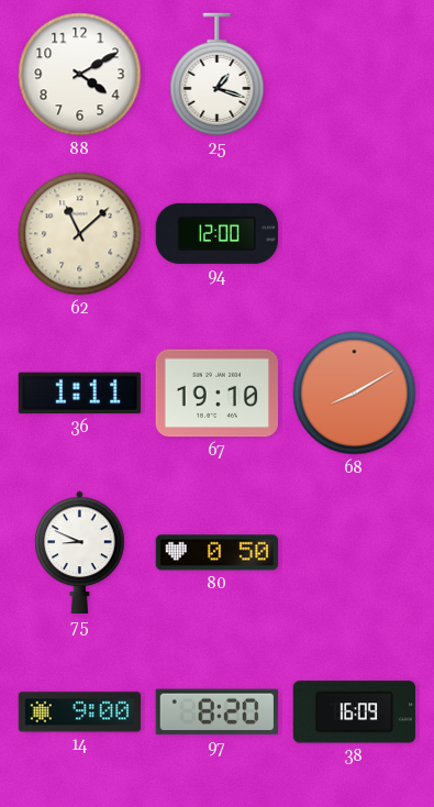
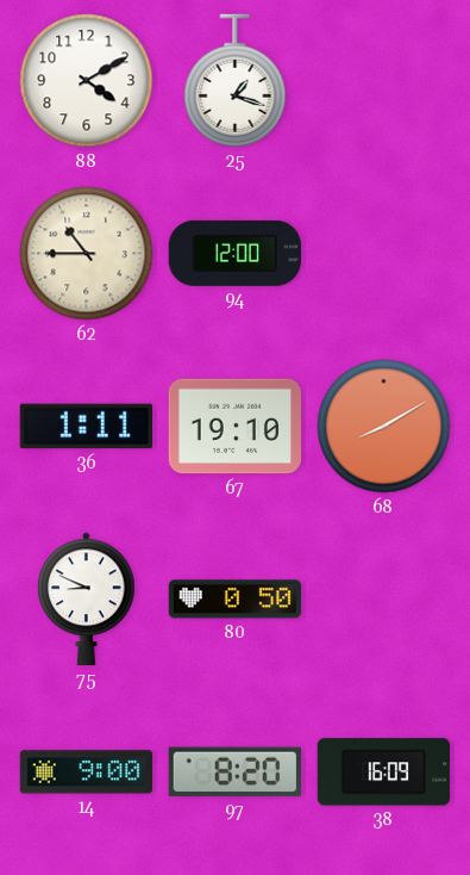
62: 11:08 -> 10:45
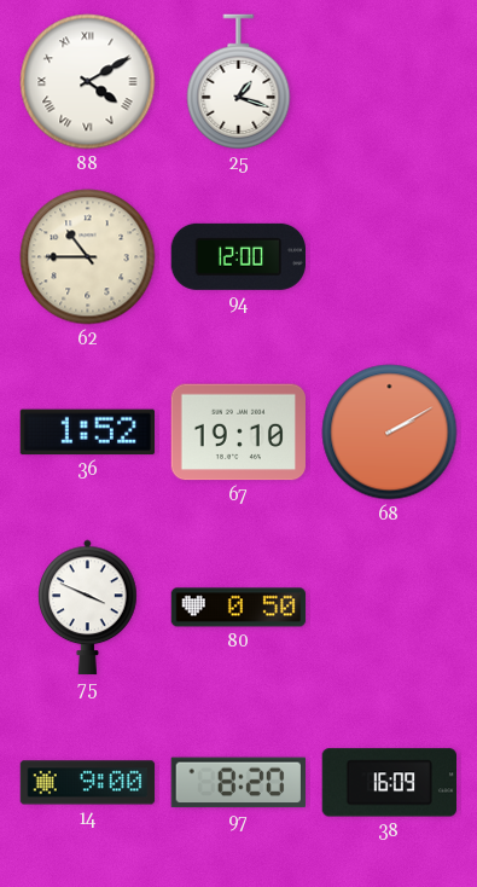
88 numerals: Arabic -> Roman
36: 1:11 -> 1:52
68: 8:10 -> 2:10
75: 8:49 -> 3:49
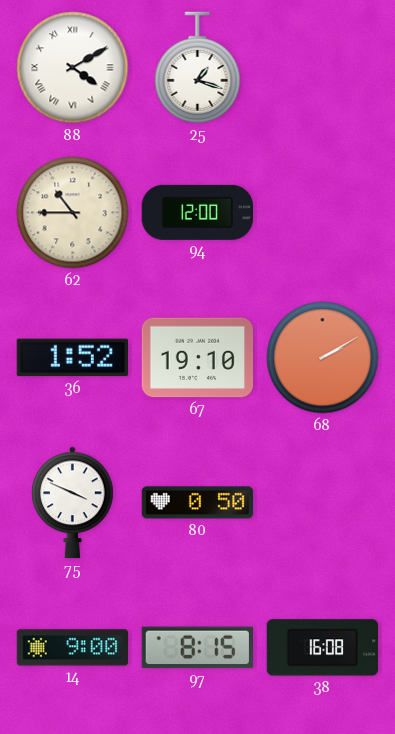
97: 8:20 -> 8:15
38: 16:09 -> 16:08
